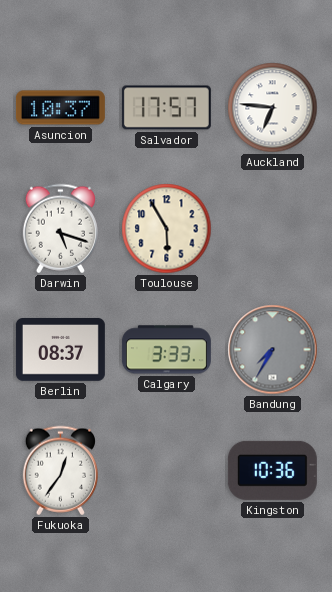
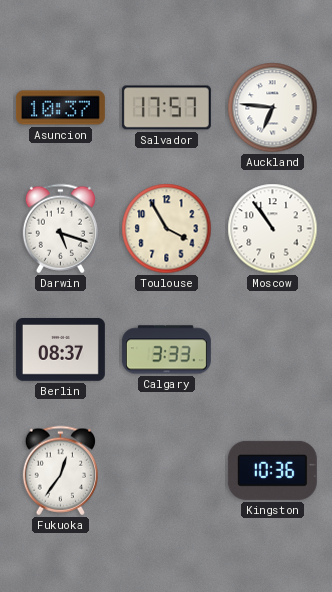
Toulouse: 5:55 -> 3:55
Moscow: none -> 10:54
Bandung: 7:35 -> none
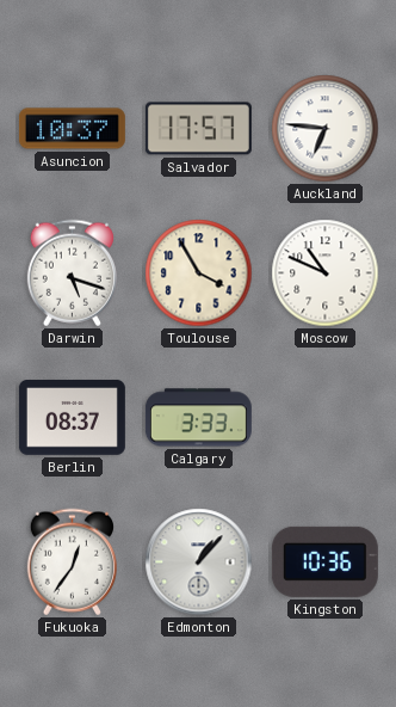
Moscow: 10:54 -> 10:49
Edmonton: none -> 1:07
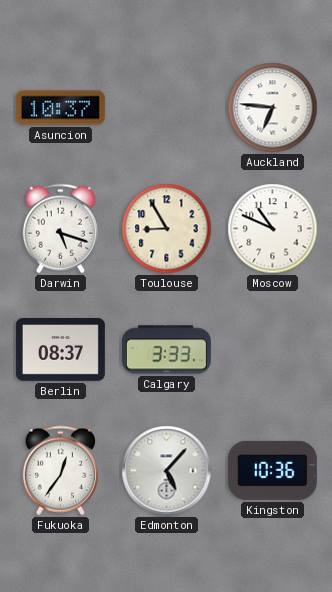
Salvador: 17:57 -> none
Toulouse: 3:55 -> 8:55
Edmonton: 1:07 -> 5:07
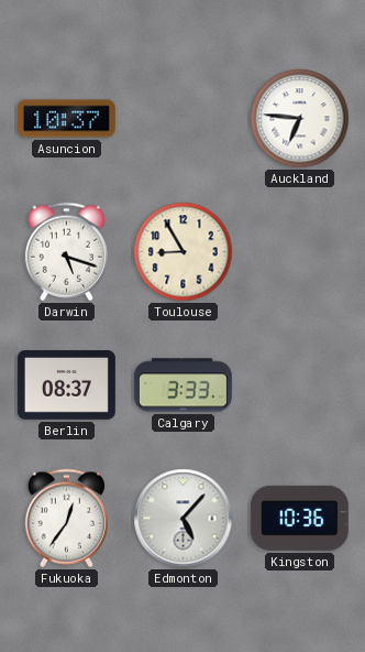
Moscow: 10:49 -> none
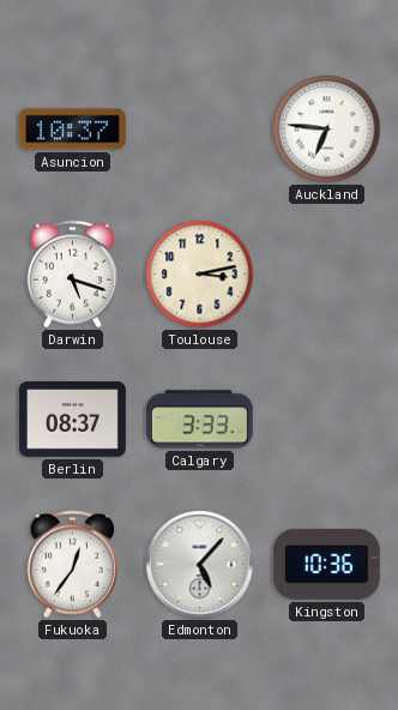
Toulouse: 8:55 -> 3:13
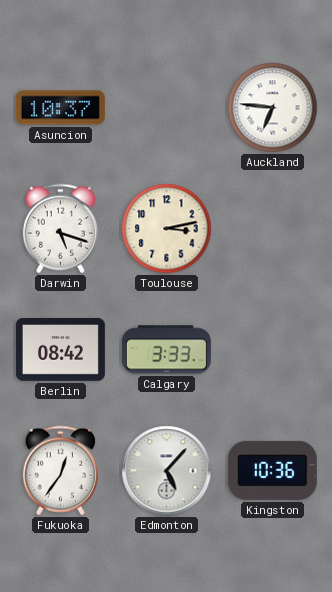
Berlin: 08:37 -> 08:42
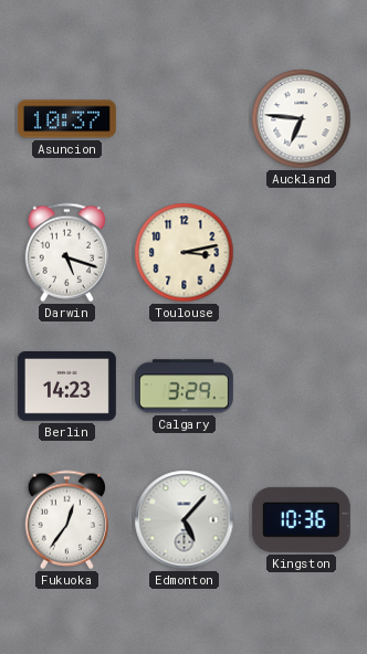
Berlin: 08:42 -> 14:23
Calgary: 3:33 -> 3:29
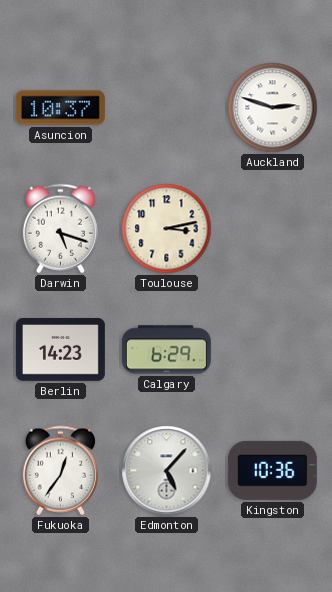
Auckland: 6:46 -> 2:48
Calgary: 3:29 -> 6:29
